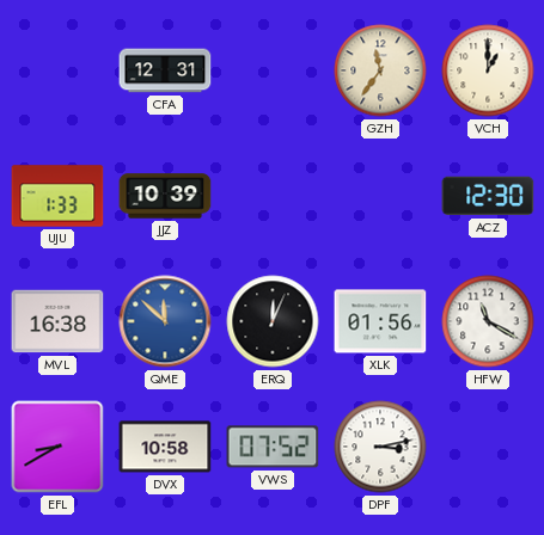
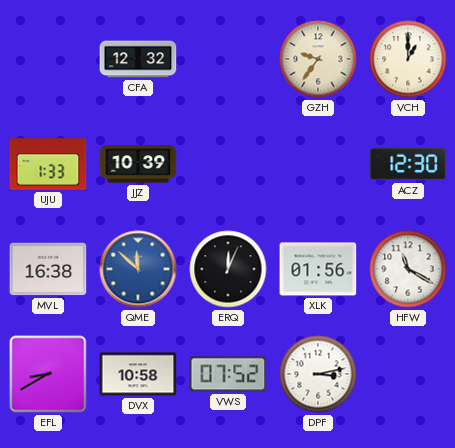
CFA: 12:31 -> 12:32
GZH: 11:36 -> 9:36
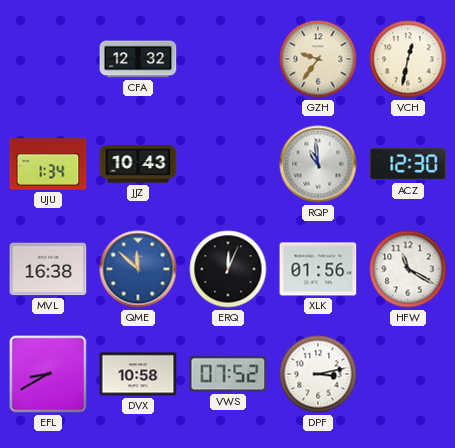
VCH: 1:00 -> 12:32
UJU: 1:33 -> 1:34
JJZ: 10:39 -> 10:43
RQP: none -> 10:59
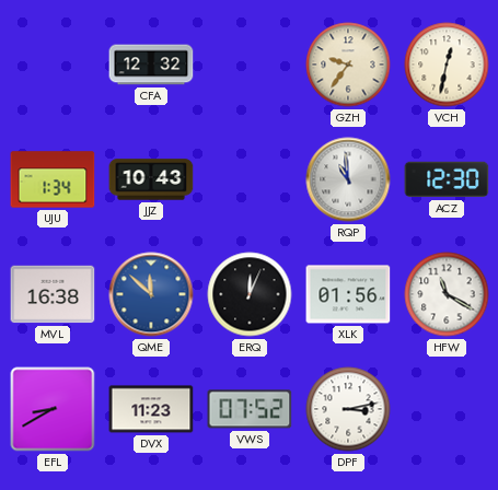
DVX: 10:58 -> 11:23
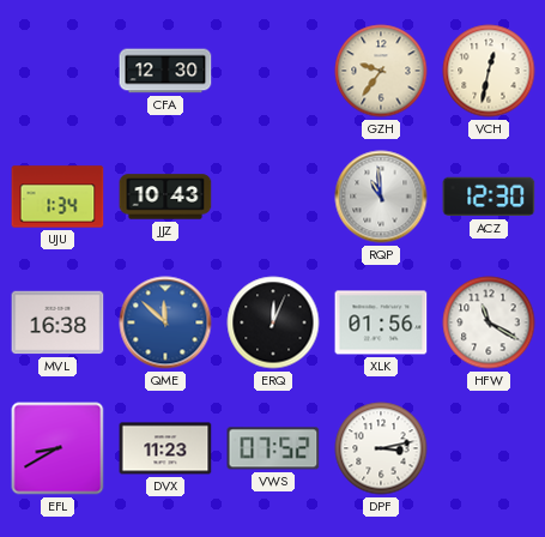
CFA: 12:32 -> 12:30
